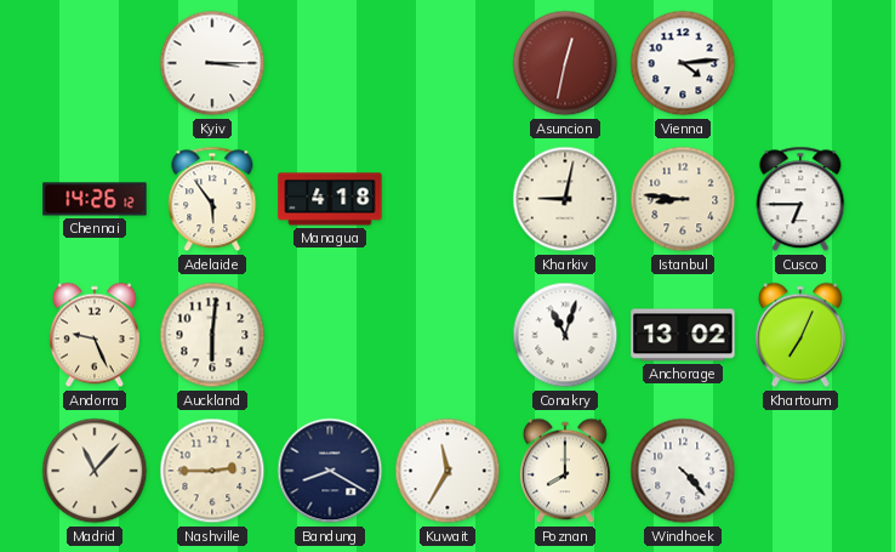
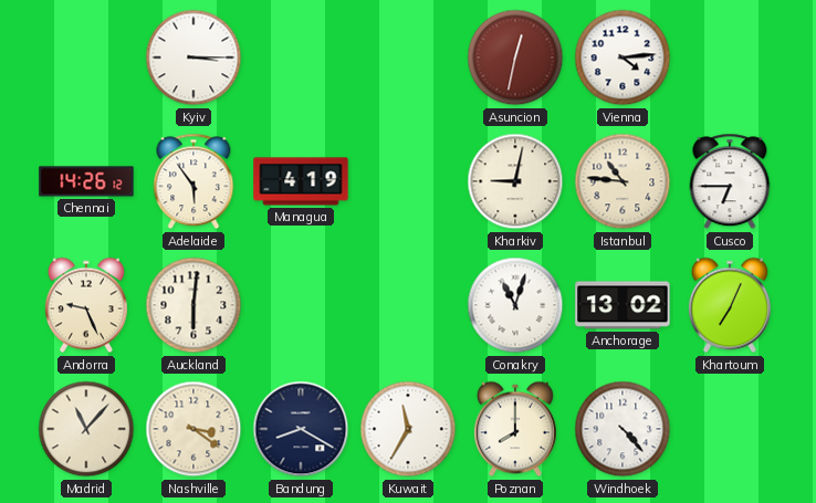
Managua: 4:18 -> 4:19
Istanbul: 8:46 -> 10:46
Nashville: 2:45 -> 3:21
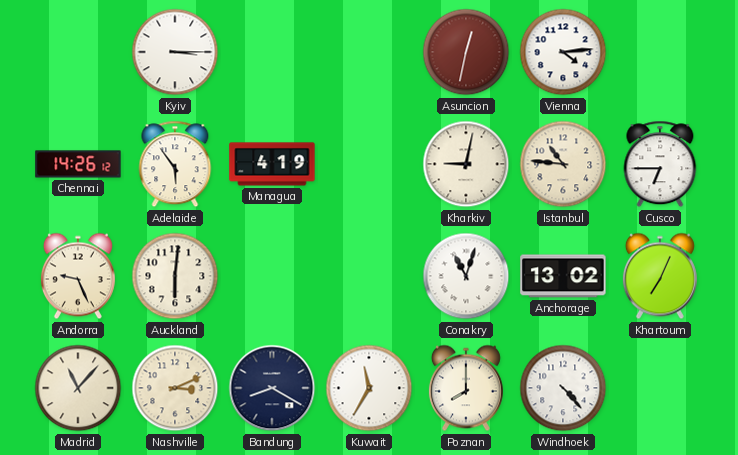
Nashville: 3:21 -> 3:11
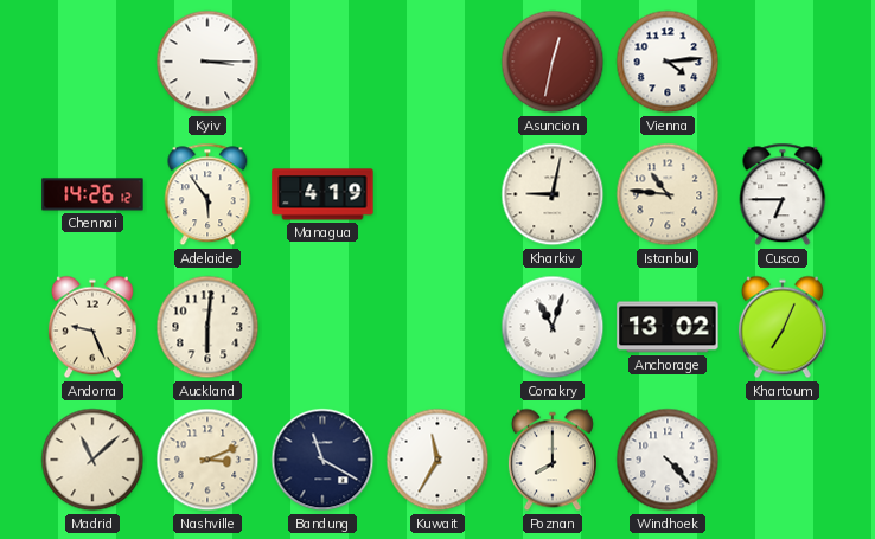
Madrid: 11:07 -> 11:08
Bandung: 8:20 -> 11:20
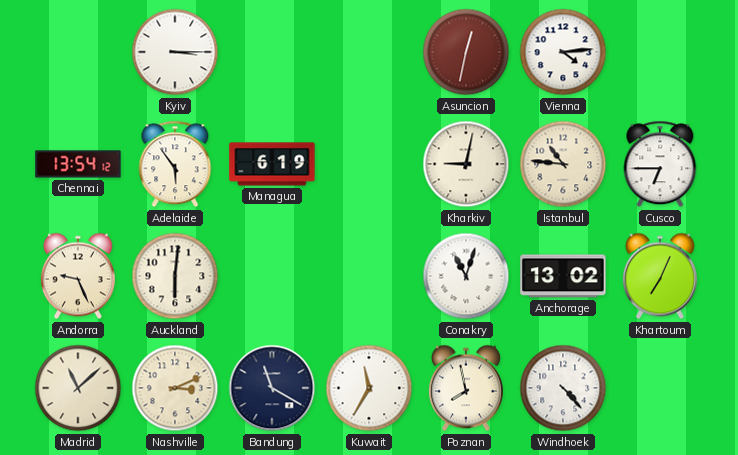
Chennai: 14:26 -> 13:54
Managua: 4:19 -> 6:19
Poznan: 8:00 -> 7:58
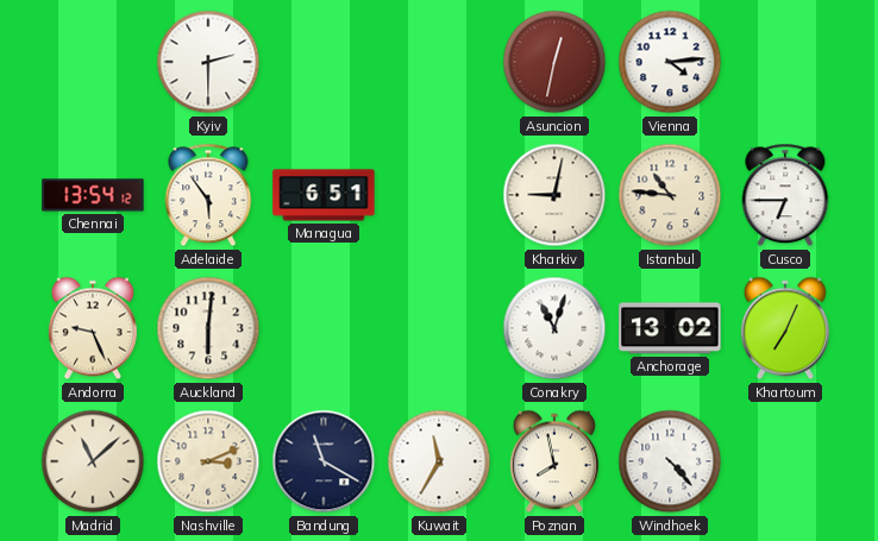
Kyiv: 3:15 -> 2:30
Managua: 6:19 -> 6:51
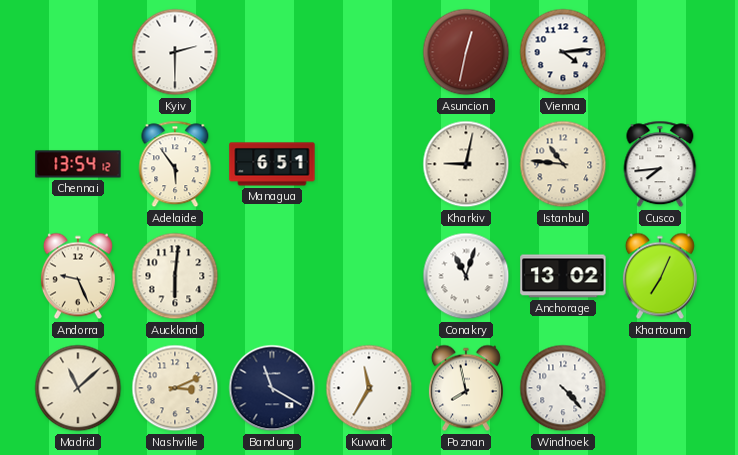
Cusco: 6:45 -> 7:44
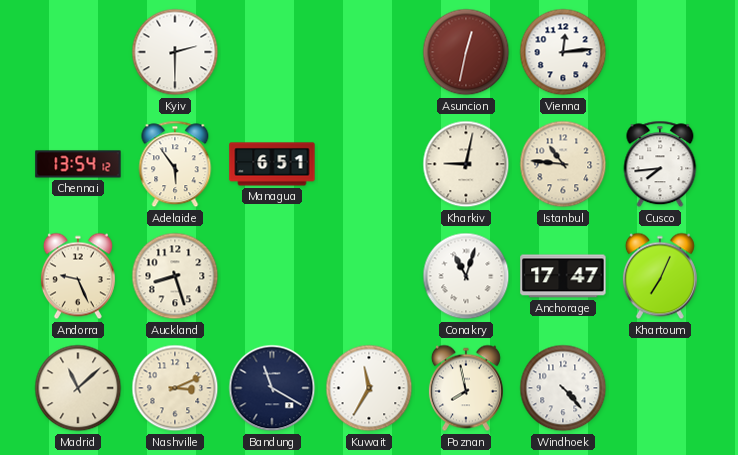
Vienna: 4:14 -> 12:14
Auckland: 6:01 -> 8:27
Anchorage: 13:02 -> 17:47
